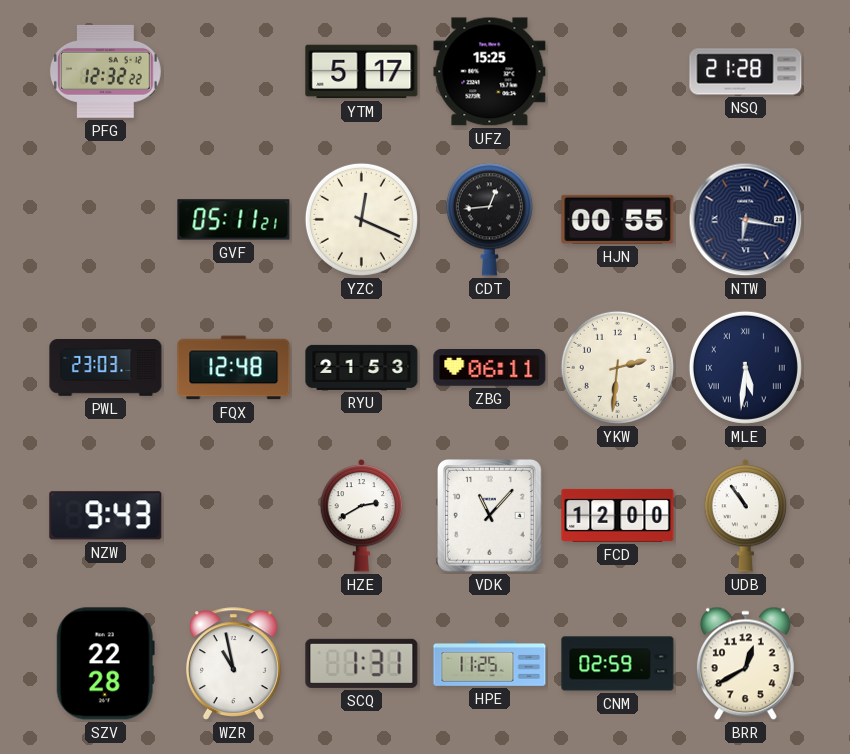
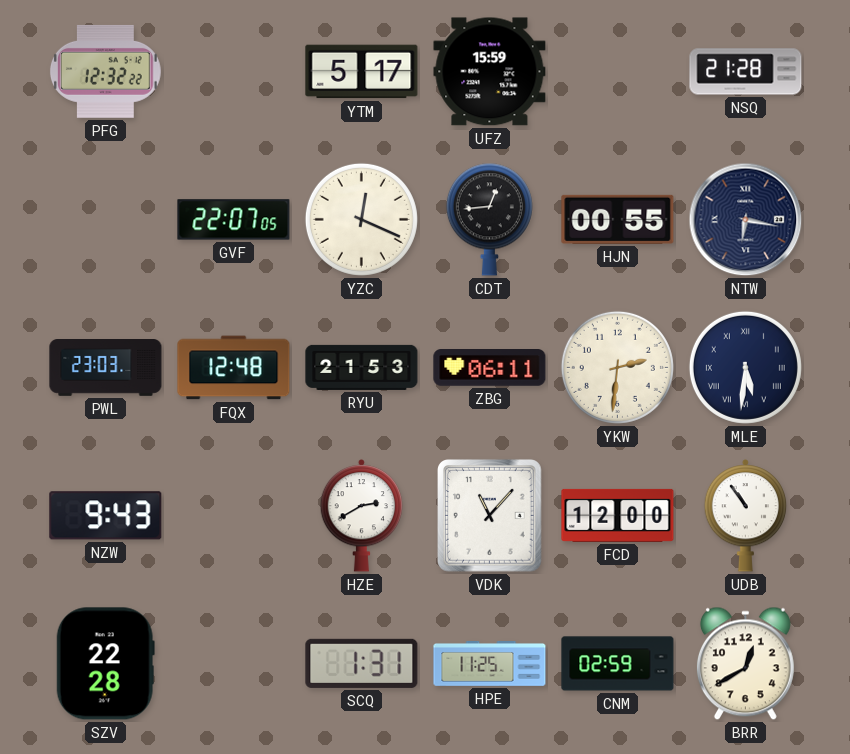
UFZ: 15:25 -> 15:59
GVF: 05:11 -> 22:07
WZR: 10:58 -> none
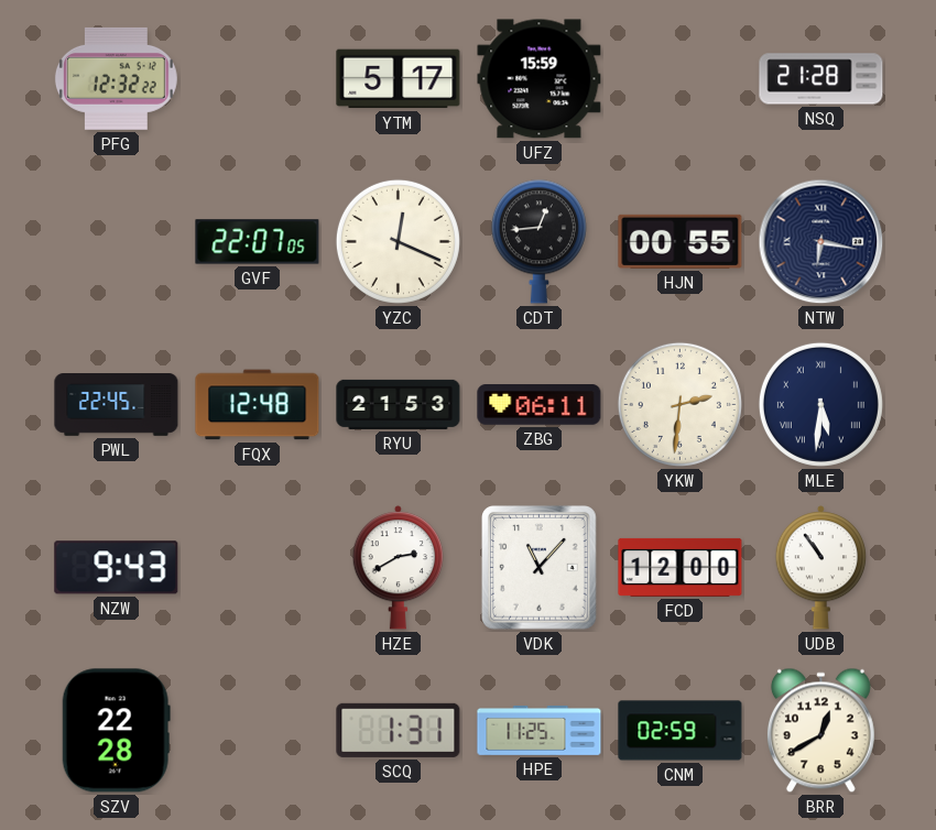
PWL: 23:03 -> 22:45
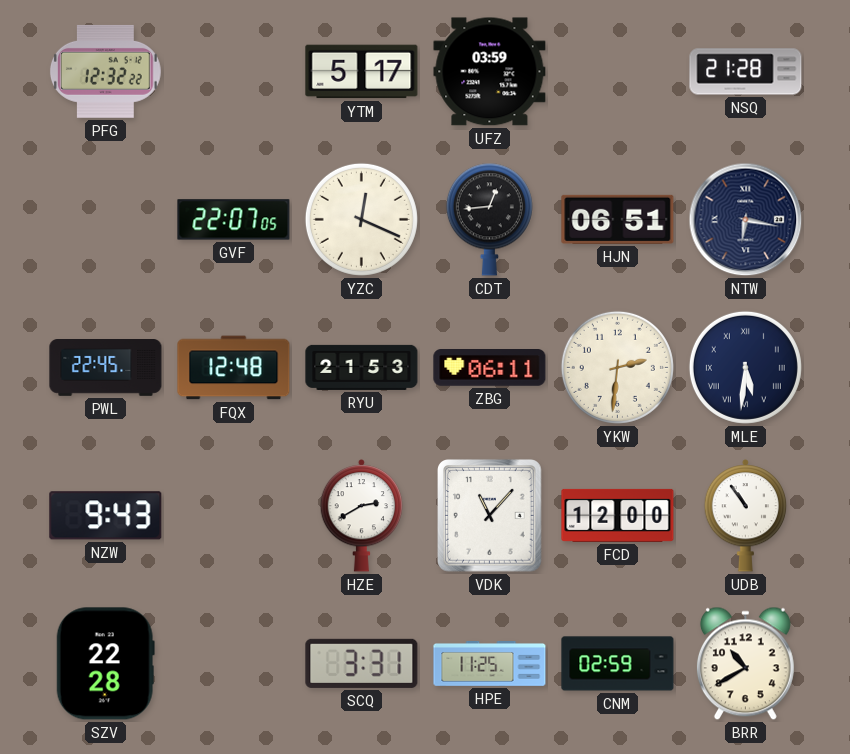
UFZ: 15:59 -> 03:59
HJN: 00:55 -> 06:51
SCQ: 1:31 -> 3:31
BRR: 12:40 -> 10:40
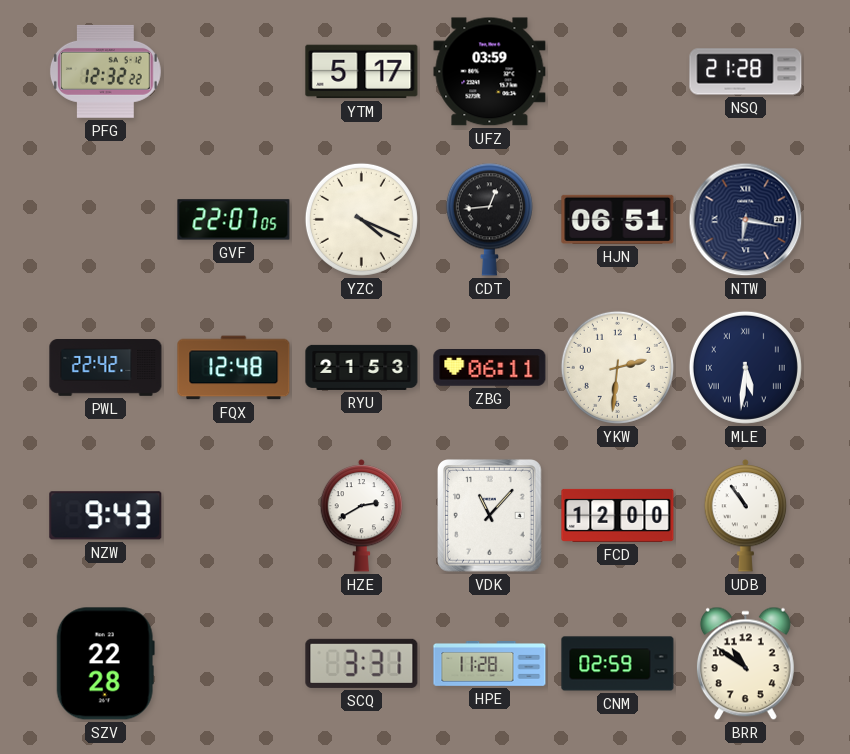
YZC: 12:19 -> 4:19
PWL: 22:45 -> 22:42
HPE: 11:25 -> 11:28
BRR: 10:40 -> 10:51
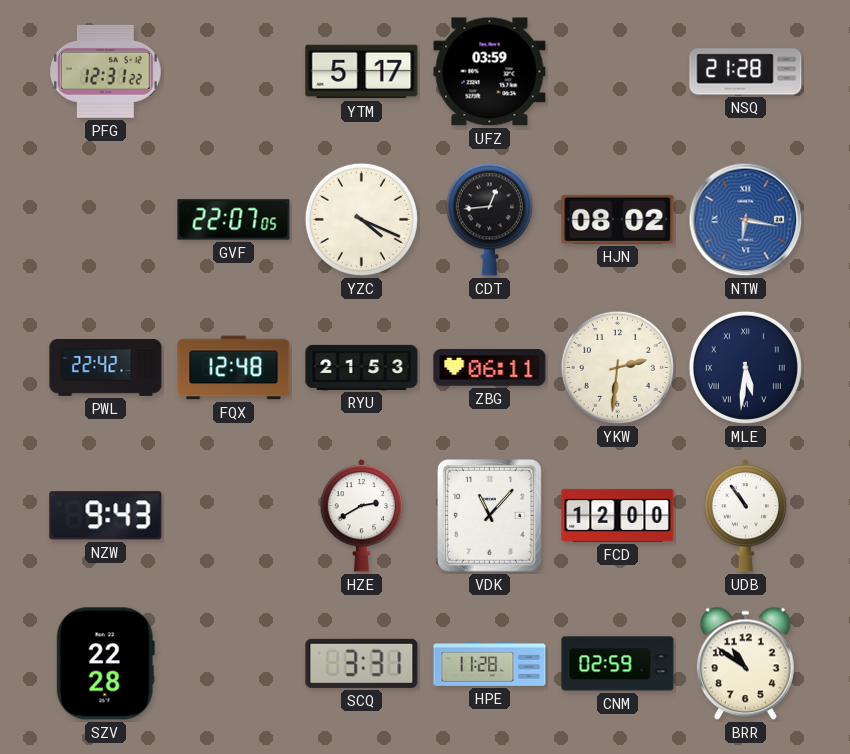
PFG: 12:32 -> 12:31
HJN: 06:51 -> 08:02
NTW dial: navy -> blue
